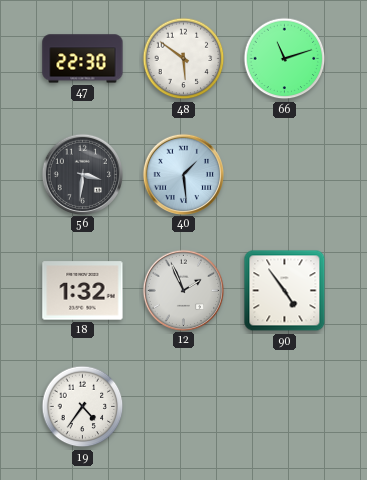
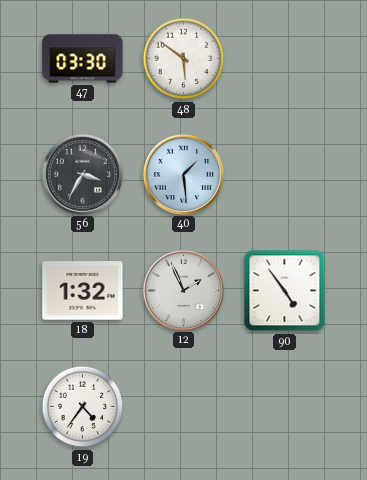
47: 22:30 -> 03:30
66: 11:12 -> none
56: 3:31 -> 3:35
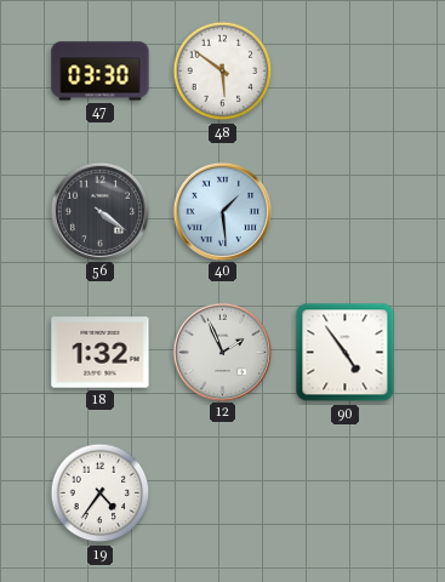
56: 3:35 -> 4:21
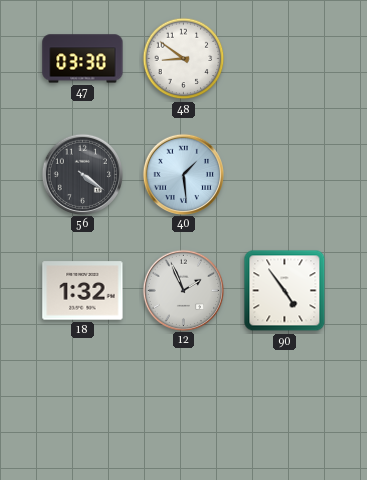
48: 5:51 -> 8:51
19: 4:36 -> none
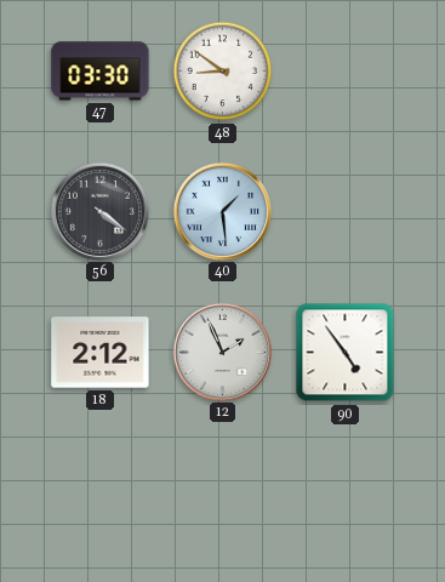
18: 1:32 -> 2:12
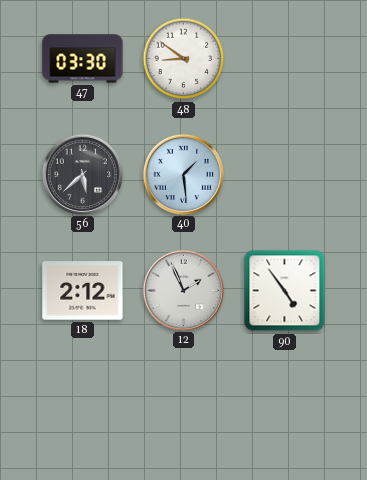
56: 4:21 -> 5:38
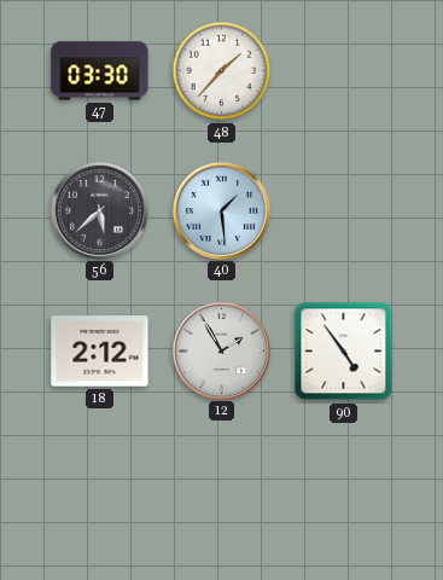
48: 8:51 -> 1:37
12: 1:56 -> 1:55
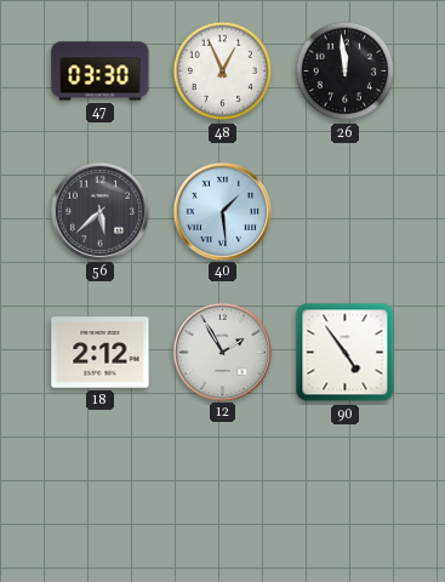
48: 1:37 -> 12:56
26: none -> 11:59
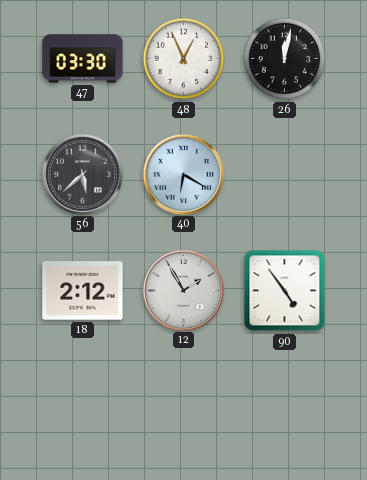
26: 11:59 -> 12:02
40: 1:29 -> 6:20
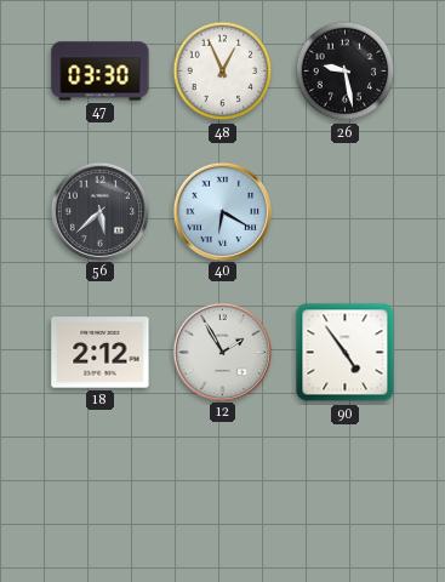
26: 12:02 -> 9:28
